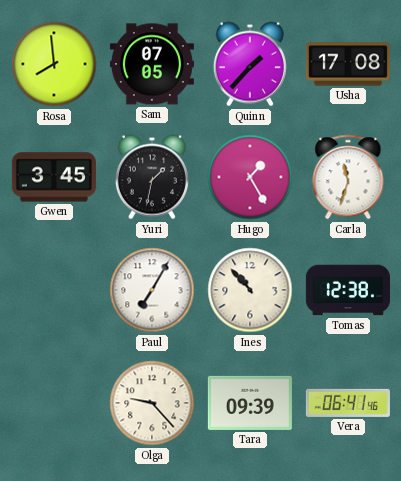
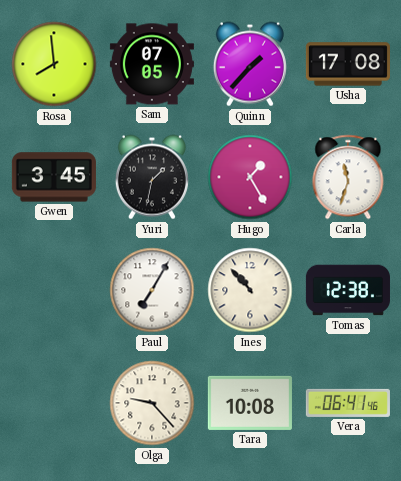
Tara: 09:39 -> 10:08
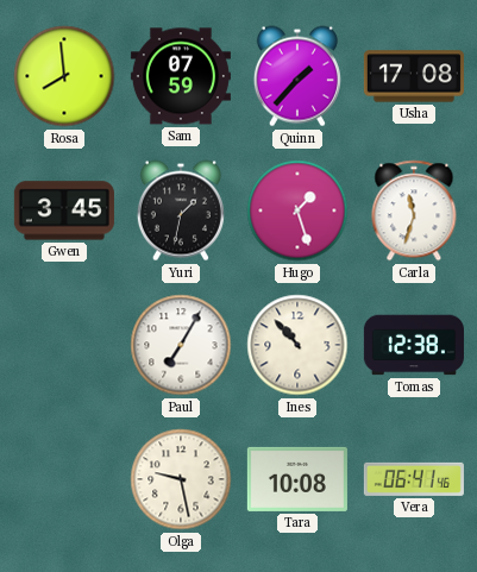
Sam: 07:05 -> 07:59
Hugo: 1:25 -> 1:27
Olga: 9:23 -> 9:28
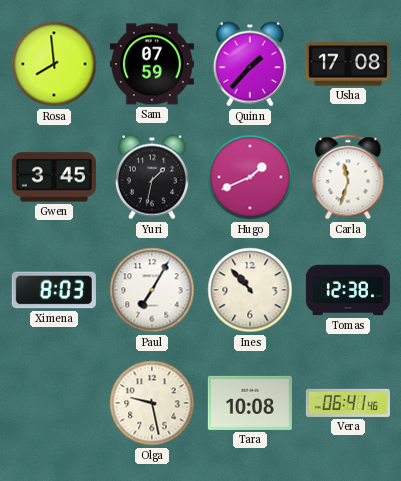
Hugo: 1:27 -> 1:41
Ximena: none -> 8:03
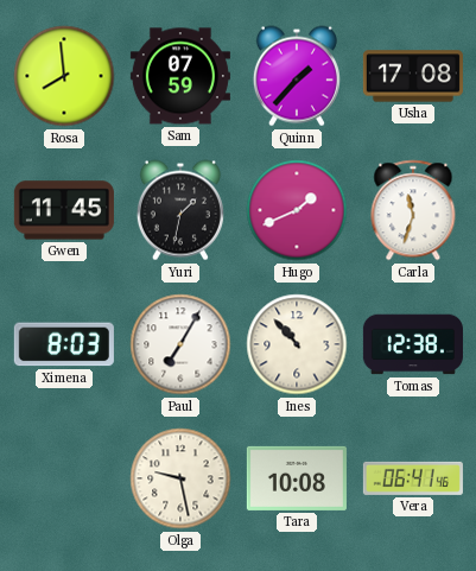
Gwen: 3:45 -> 11:45
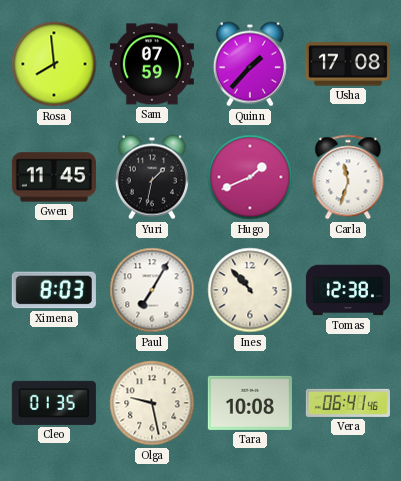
Cleo: none -> 01:35
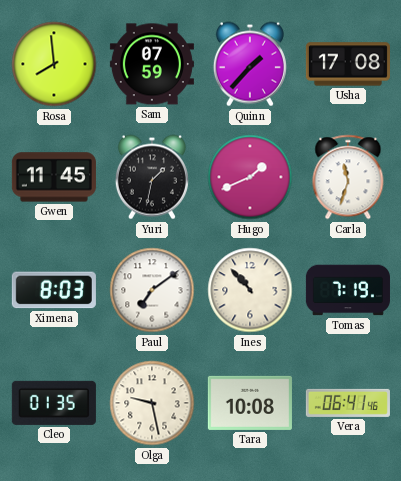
Paul: 7:05 -> 7:09
Tomas: 12:38 -> 7:19
